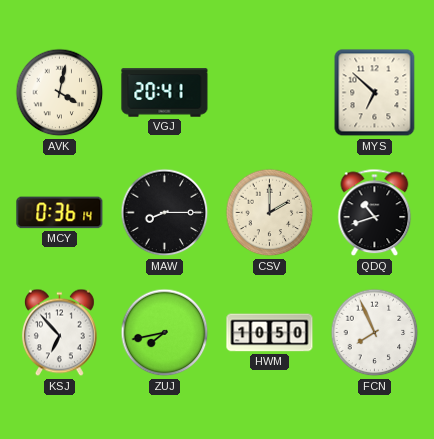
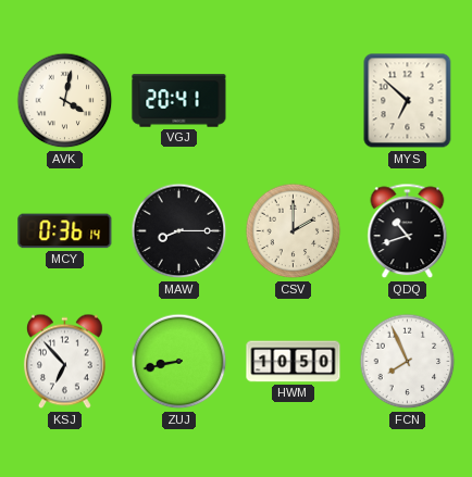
ZUJ: 7:43 -> 8:43
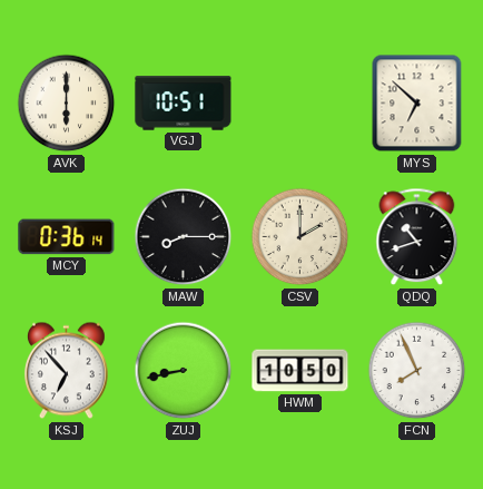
AVK: 4:02 -> 6:00
VGJ: 20:41 -> 10:51
